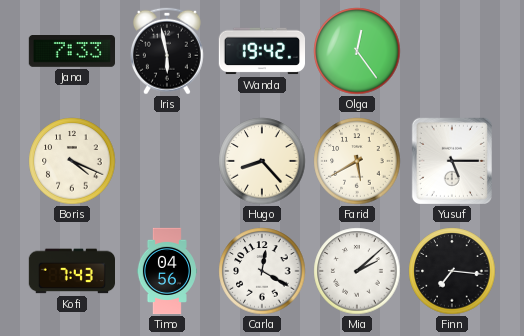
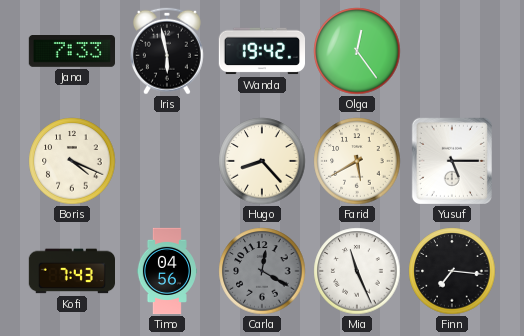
Carla dial: white -> grey
Mia: 2:08 -> 11:26
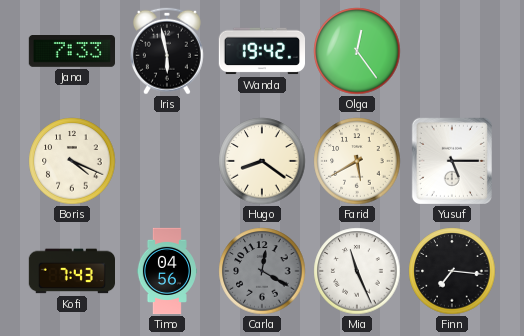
Hugo: 8:23 -> 8:21
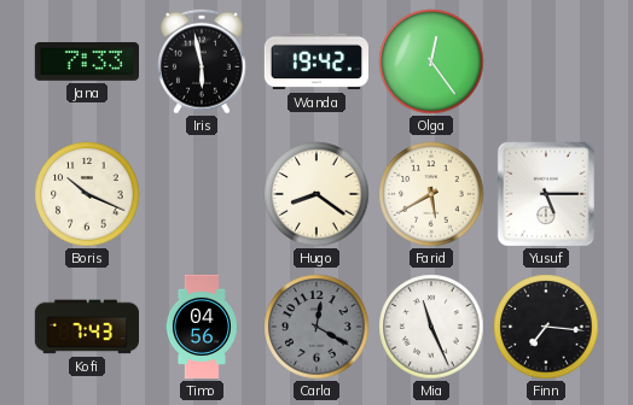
Boris: 4:19 -> 10:19
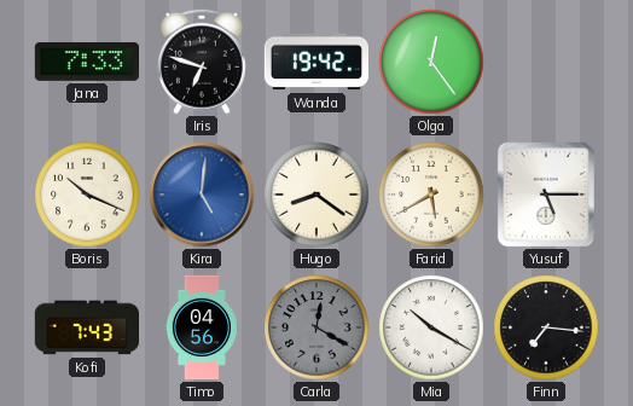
Iris: 5:58 -> 6:48
Kira: none -> 5:01
Mia: 11:26 -> 10:20
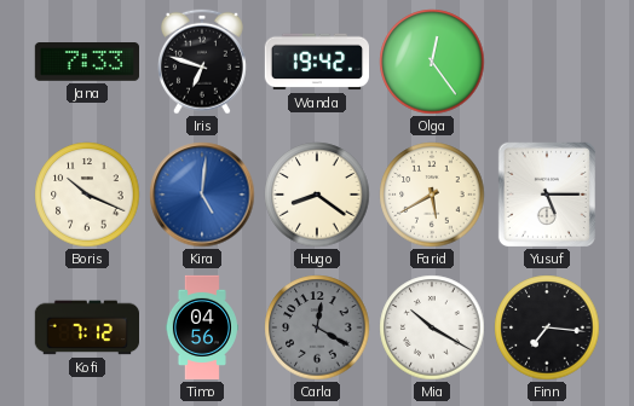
Kofi: 7:43 -> 7:12
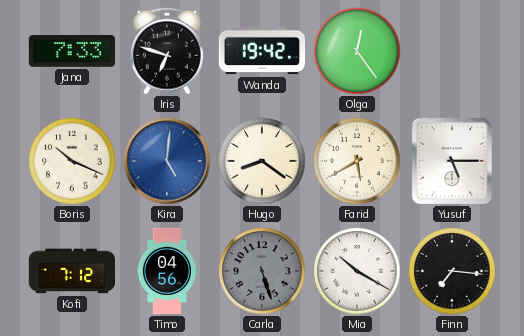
Carla: 12:20 -> 5:27
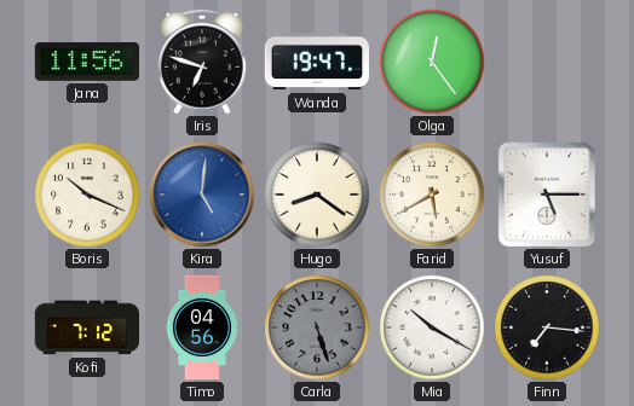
Jana: 7:33 -> 11:56
Wanda: 19:42 -> 19:47
